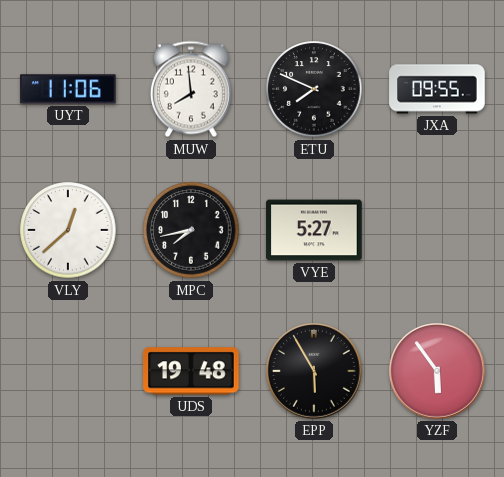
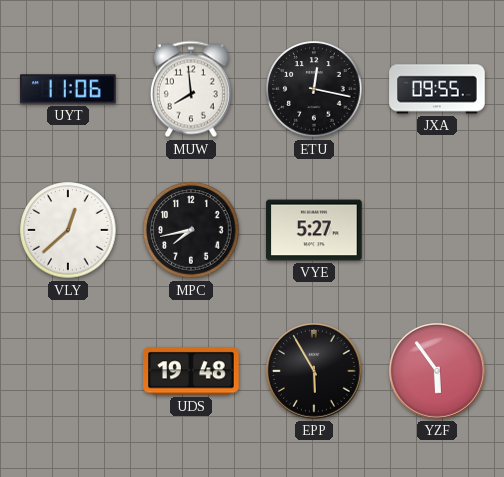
ETU: 7:49 -> 12:17
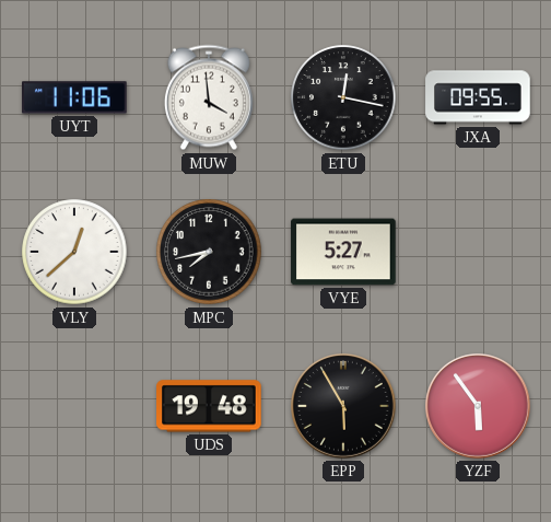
MUW: 7:59 -> 3:59
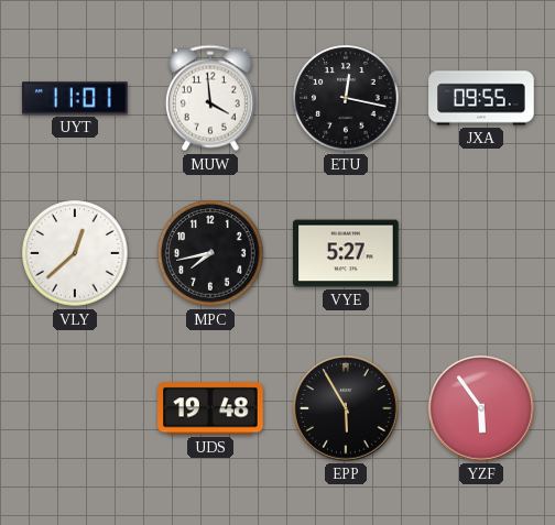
UYT: 11:06 -> 11:01
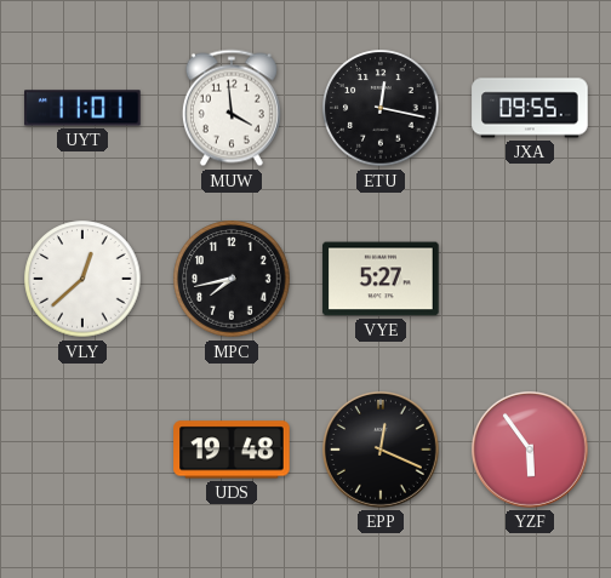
EPP: 5:55 -> 12:19
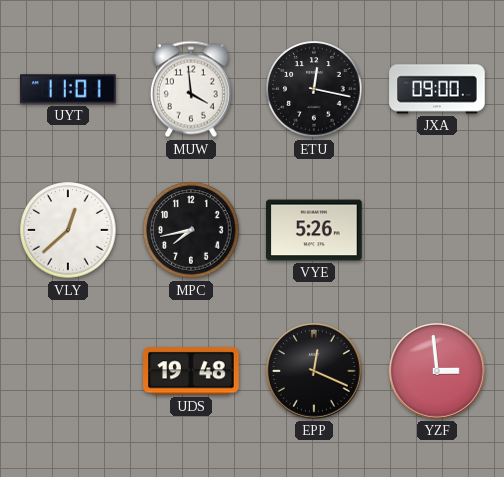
JXA: 09:55 -> 09:00
VYE: 5:27 -> 5:26
YZF: 5:54 -> 2:59
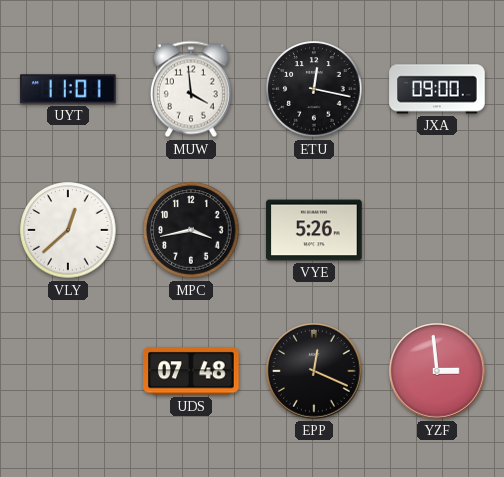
MPC: 7:43 -> 3:43
UDS: 19:48 -> 07:48
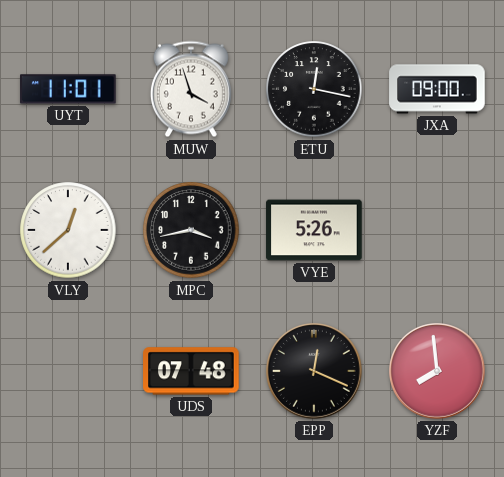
MUW: 3:59 -> 3:57
YZF: 2:59 -> 7:59
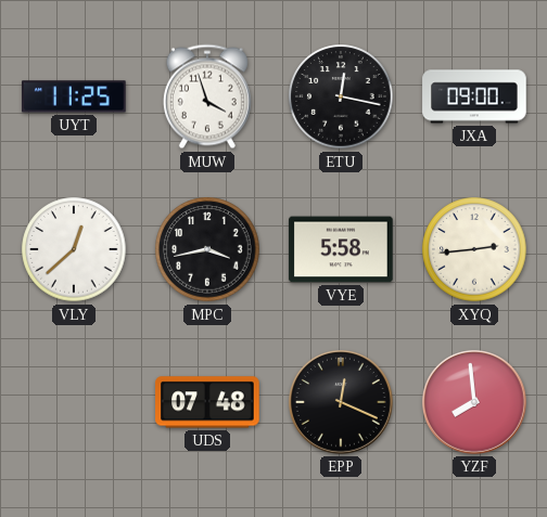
UYT: 11:01 -> 11:25
VYE: 5:26 -> 5:58
XYQ: none -> 2:44
